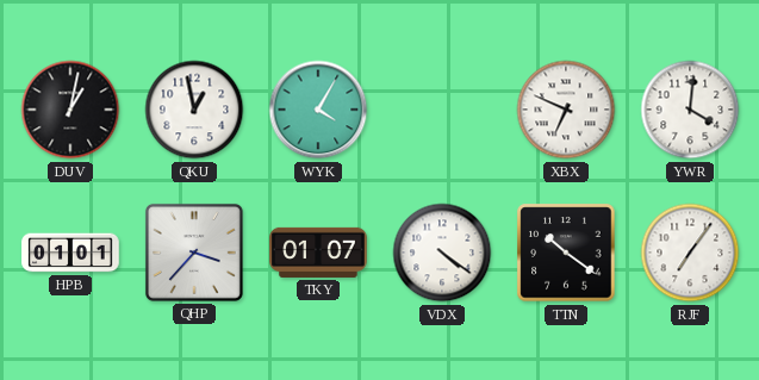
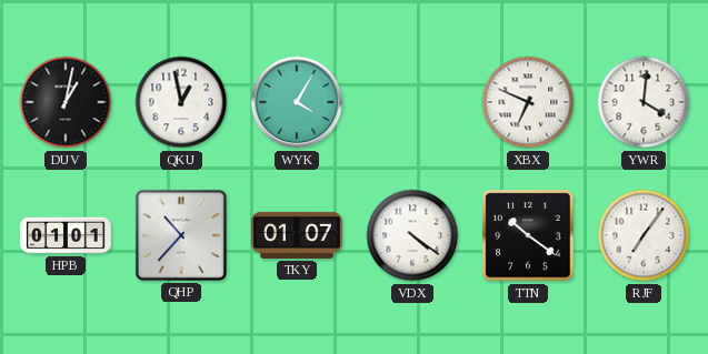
QHP: 3:37 -> 10:37
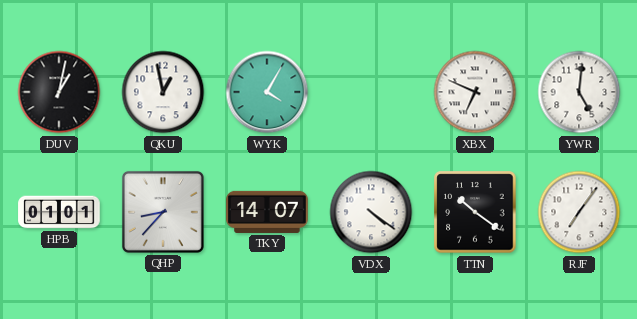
YWR: 4:01 -> 5:01
QHP: 10:37 -> 8:37
TKY: 01:07 -> 14:07
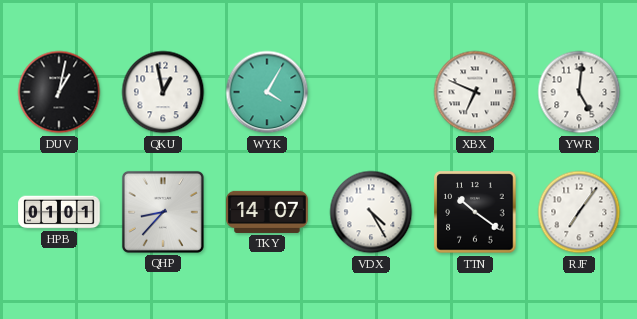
VDX: 4:21 -> 4:25
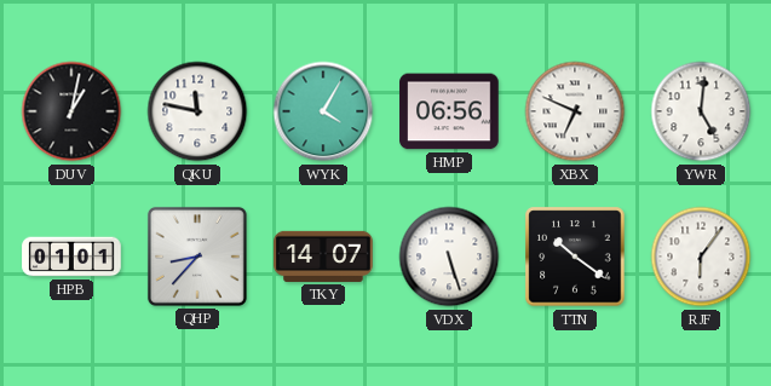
QKU: 12:58 -> 11:47
HMP: none -> 06:56
VDX: 4:25 -> 5:27
RJF: 7:06 -> 6:06
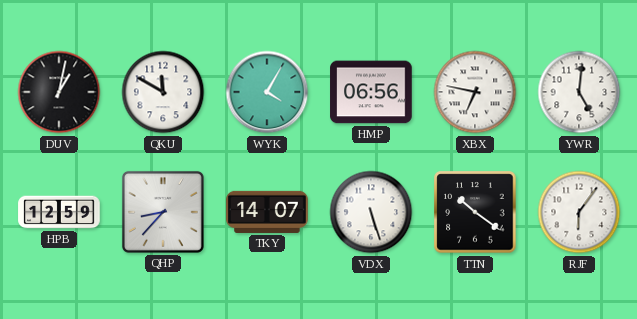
QKU: 11:47 -> 11:50
XBX: 6:49 -> 6:47
HPB: 01:01 -> 12:59
